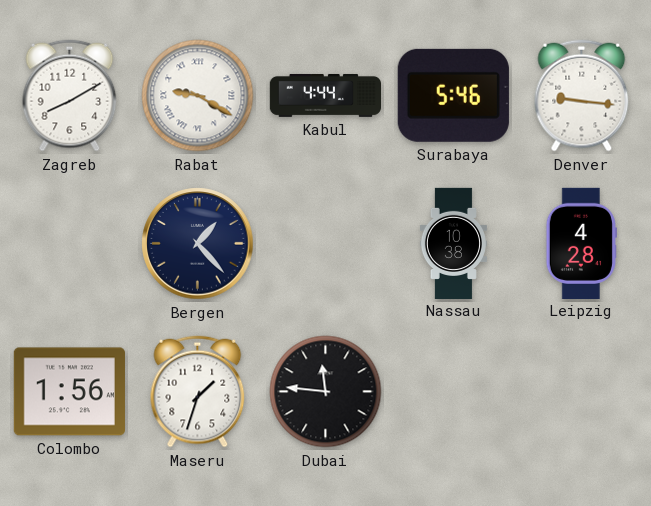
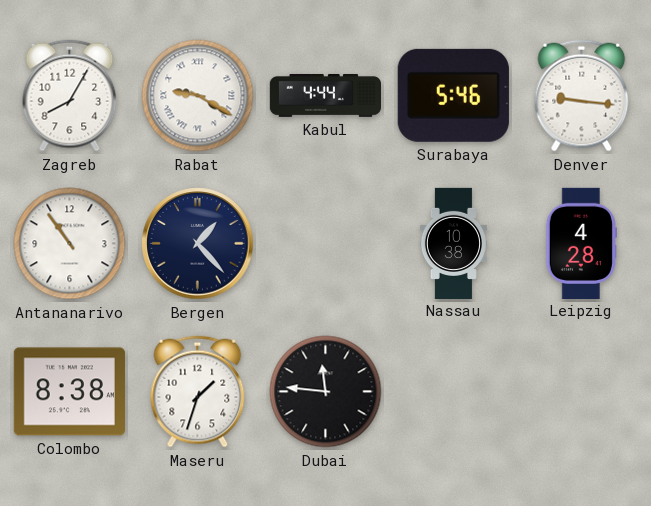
Zagreb: 8:10 -> 8:05
Antananarivo: none -> 10:54
Colombo: 1:56 -> 8:38
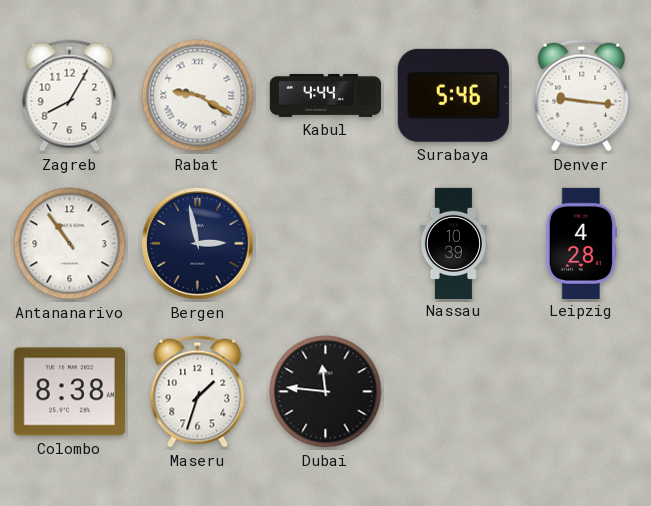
Bergen: 1:23 -> 2:58
Nassau: 10:38 -> 10:39
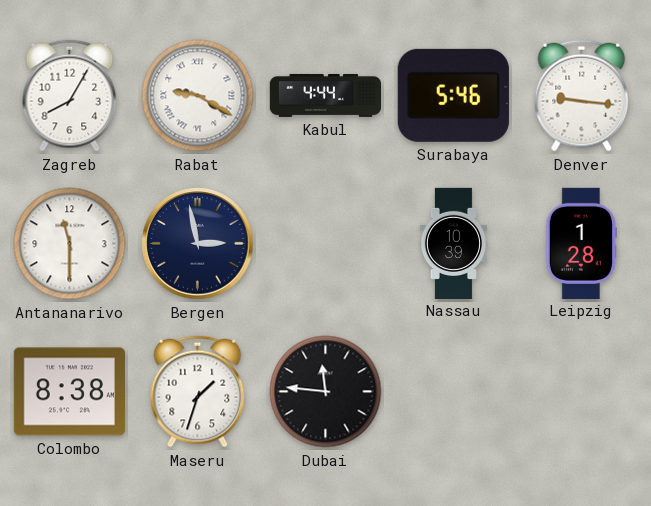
Antananarivo: 10:54 -> 11:30
Leipzig: 4:28 -> 1:28
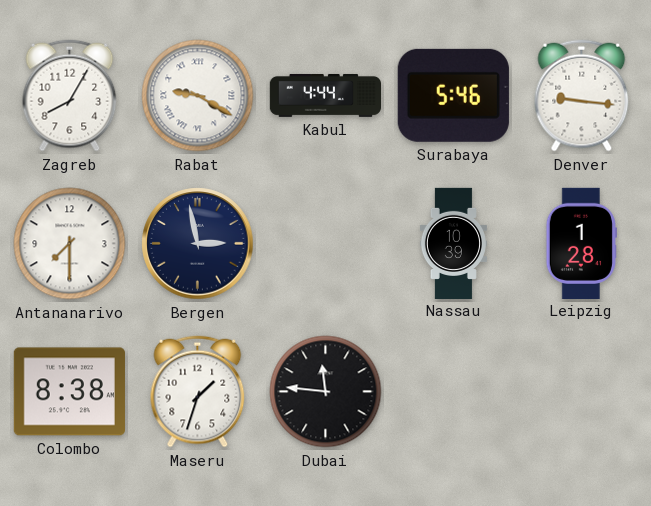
Antananarivo: 11:30 -> 7:30
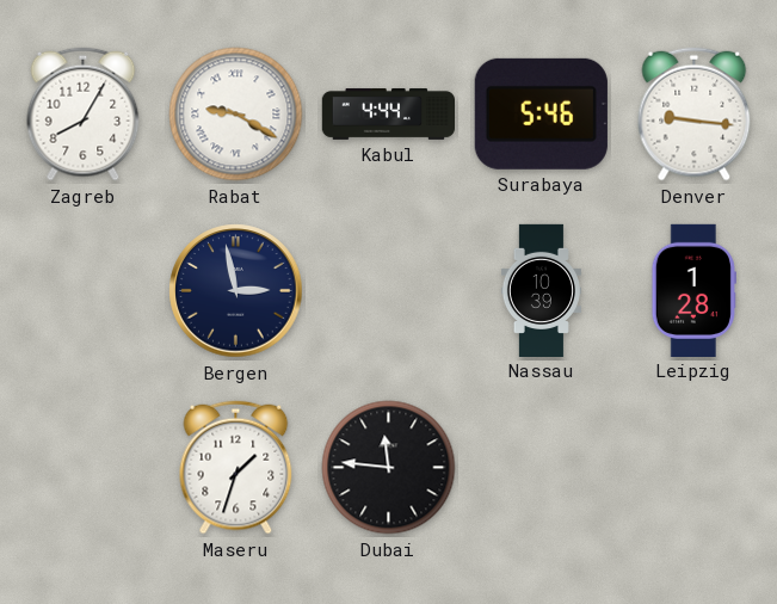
Antananarivo: 7:30 -> none
Colombo: 8:38 -> none
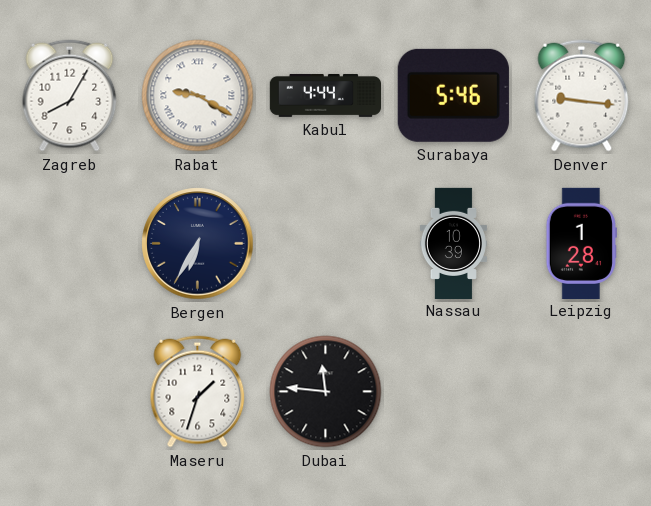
Bergen: 2:58 -> 6:35
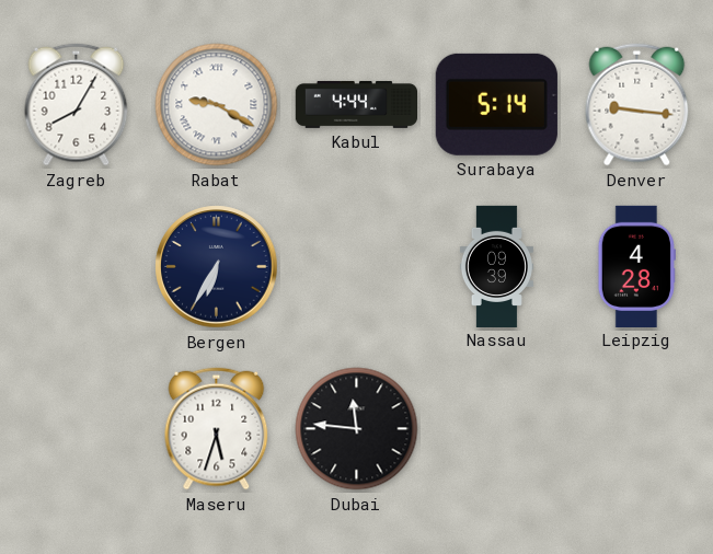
Surabaya: 5:46 -> 5:14
Nassau: 10:39 -> 09:39
Leipzig: 1:28 -> 4:28
Maseru: 1:33 -> 5:33
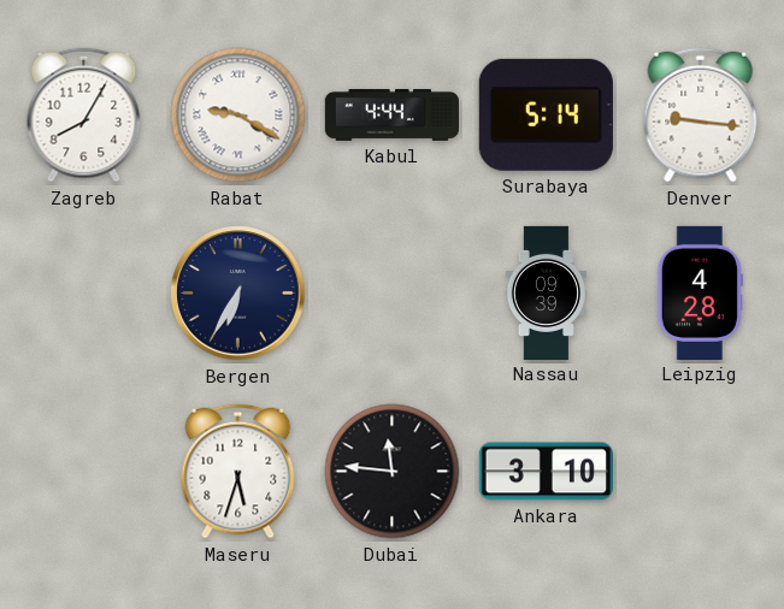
Ankara: none -> 3:10
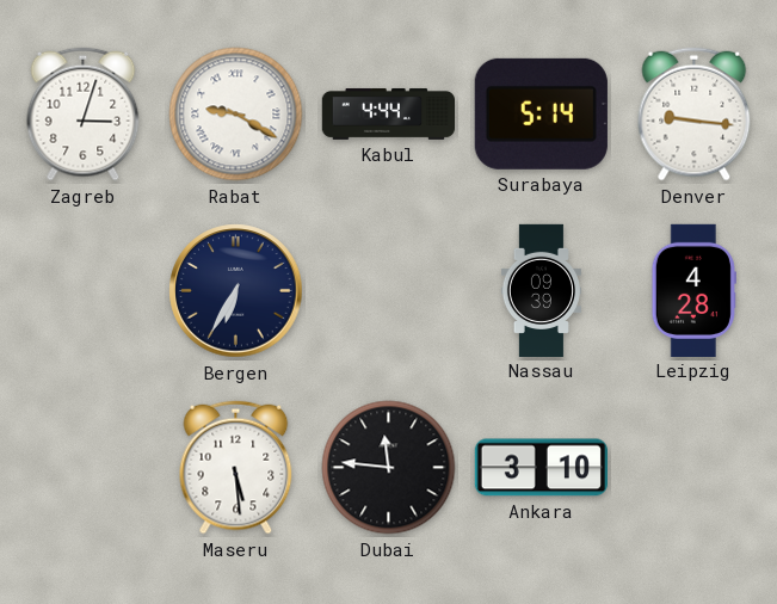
Zagreb: 8:05 -> 3:03
Maseru: 5:33 -> 5:29
